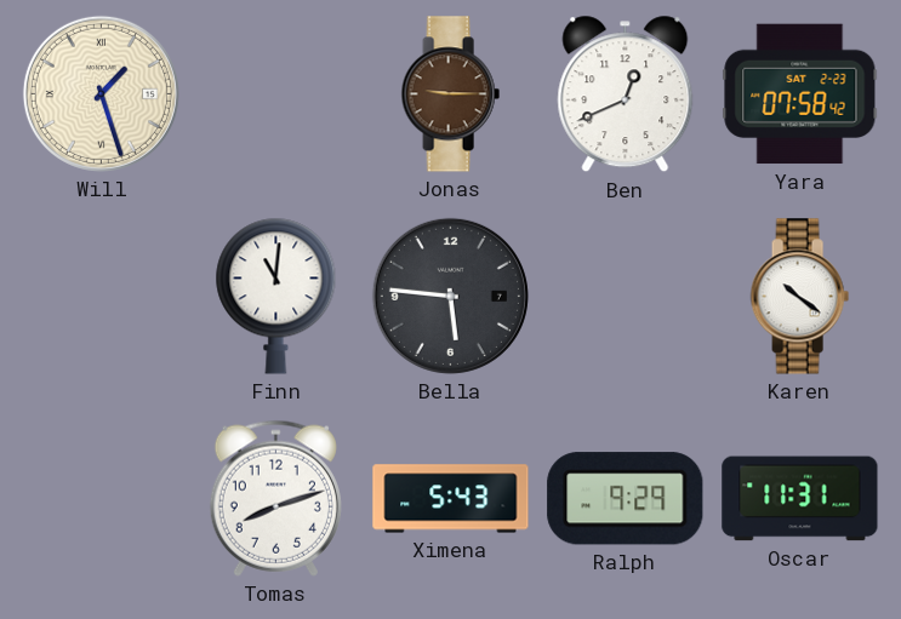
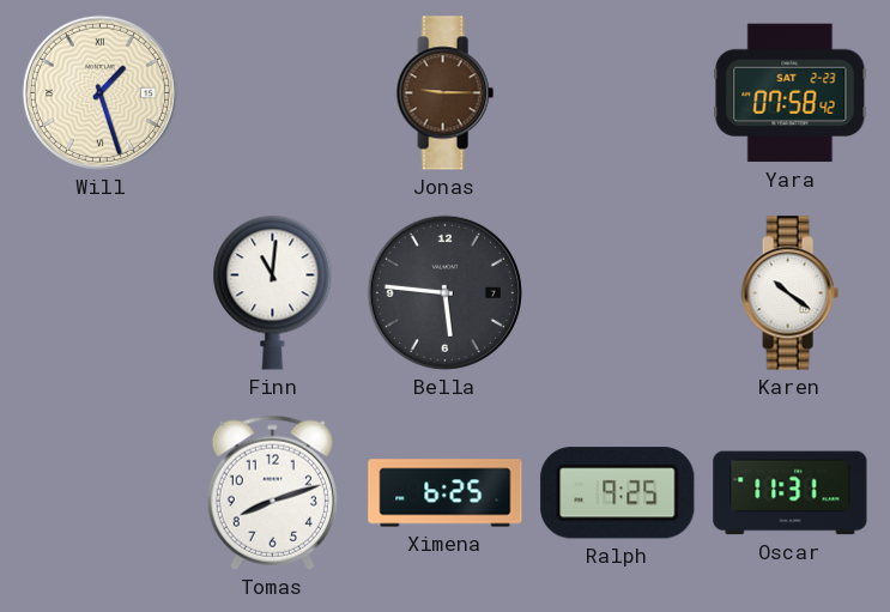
Ben: 12:41 -> none
Ximena: 5:43 -> 6:25
Ralph: 9:29 -> 9:25
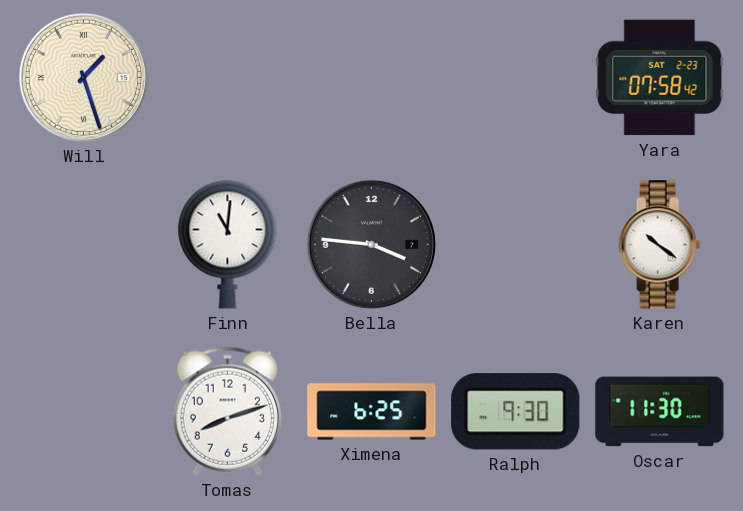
Jonas: 9:15 -> none
Bella: 5:46 -> 3:46
Ralph: 9:25 -> 9:30
Oscar: 11:31 -> 11:30
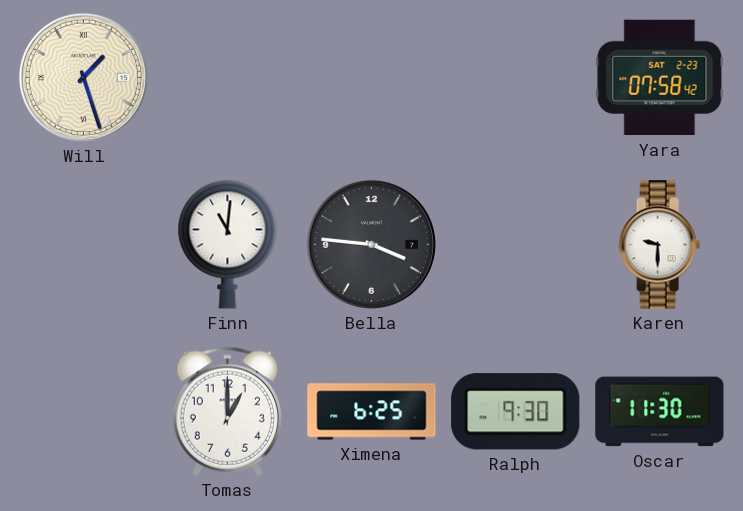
Karen: 10:21 -> 9:30
Tomas: 8:12 -> 1:00
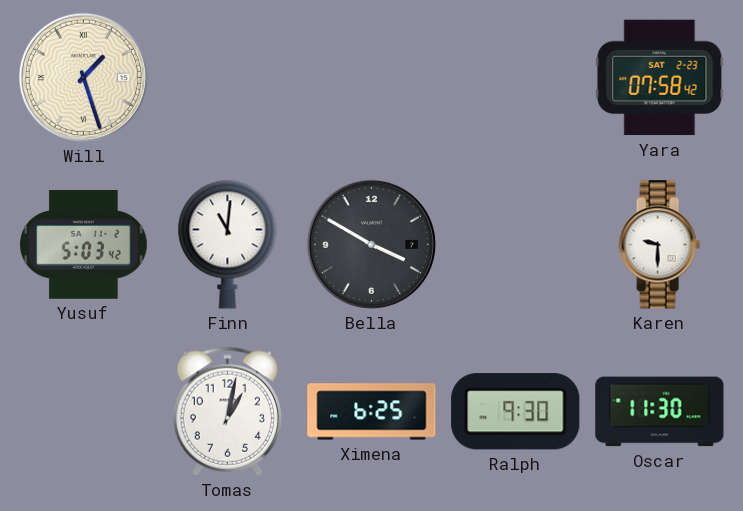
Yusuf: none -> 5:03
Bella: 3:46 -> 3:50
Tomas: 1:00 -> 1:02
